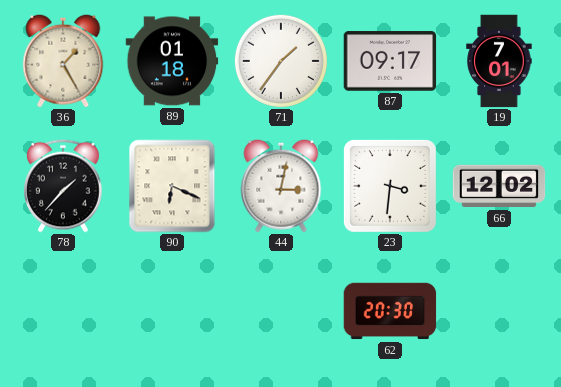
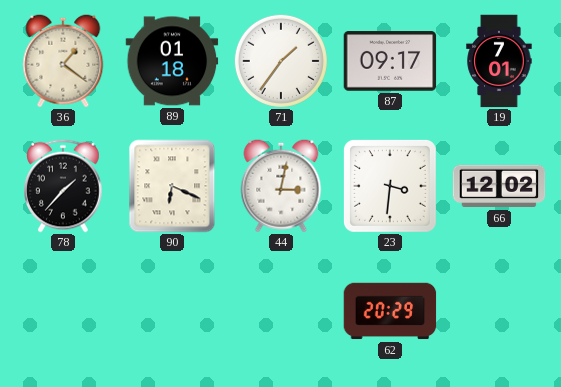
36: 1:25 -> 1:21
62: 20:30 -> 20:29
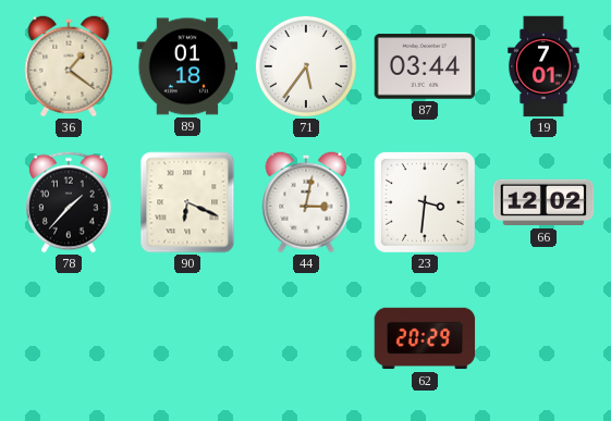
71: 1:36 -> 5:36
87: 09:17 -> 03:44
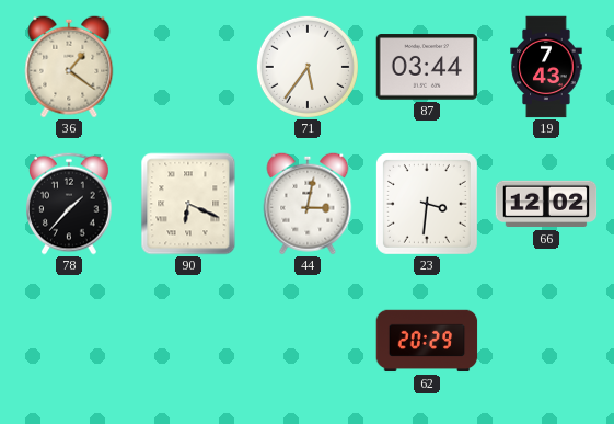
89: 01:18 -> none
19: 7:01 -> 7:43
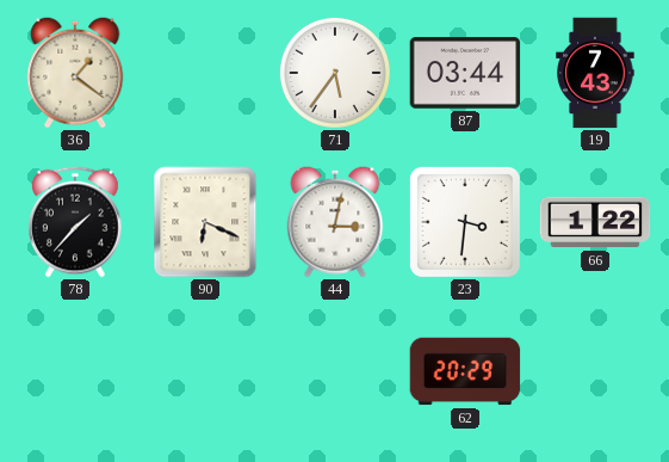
66: 12:02 -> 1:22
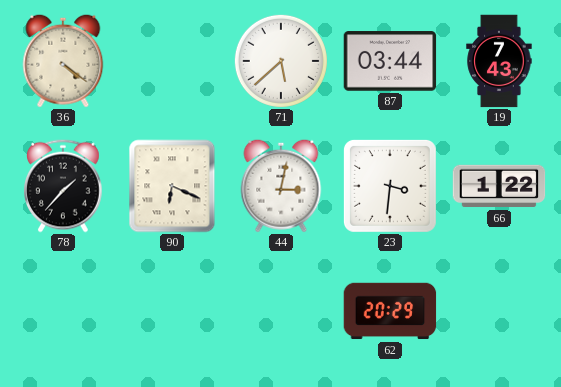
36: 1:21 -> 4:21
71: 5:36 -> 5:38
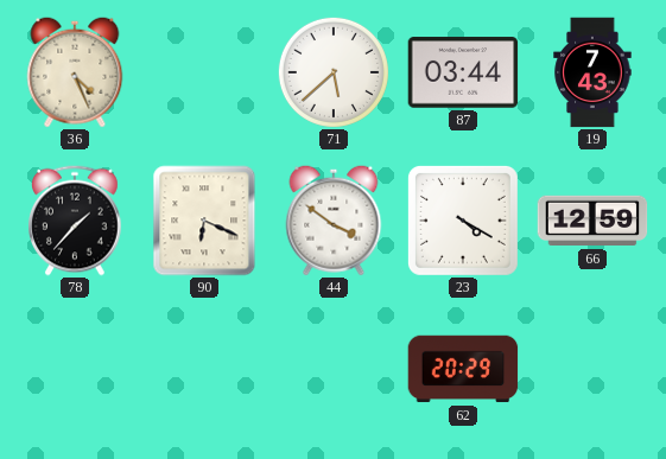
36: 4:21 -> 4:26
44: 3:02 -> 3:51
23: 3:31 -> 4:20
66: 1:22 -> 12:59
